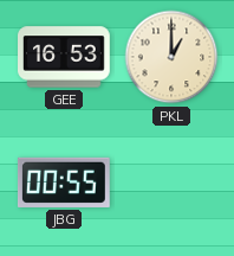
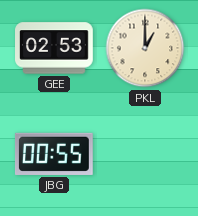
GEE: 16:53 -> 02:53
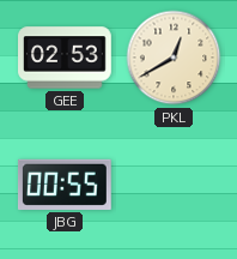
PKL: 1:00 -> 12:40
